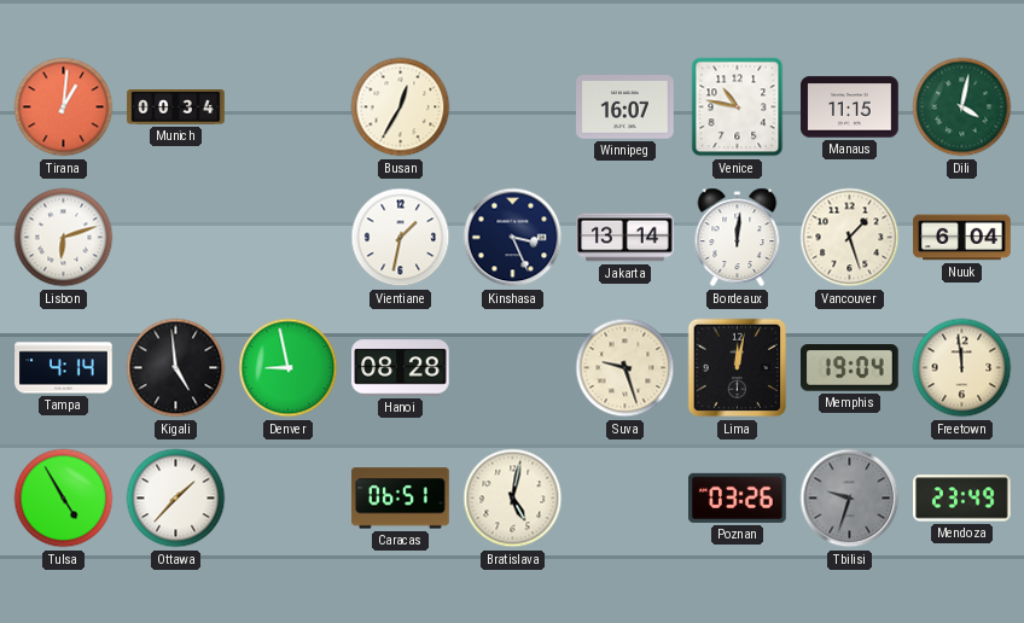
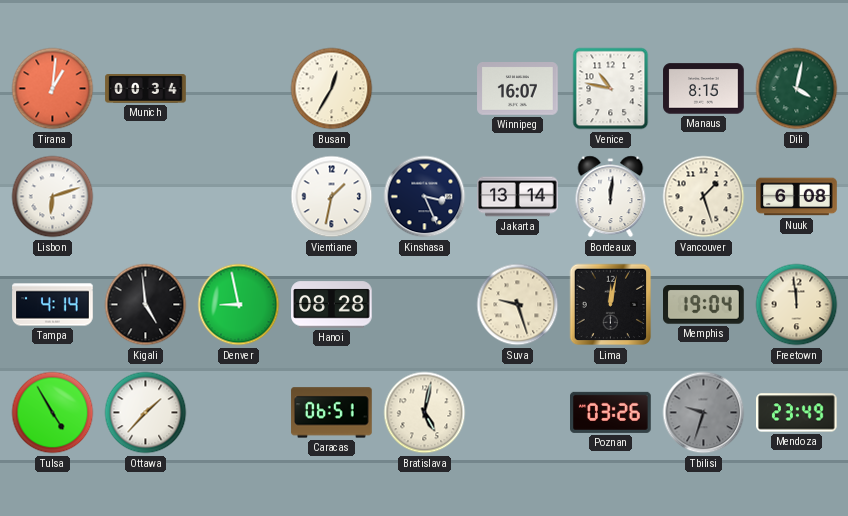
Manaus: 11:15 -> 8:15
Nuuk: 6:04 -> 6:08
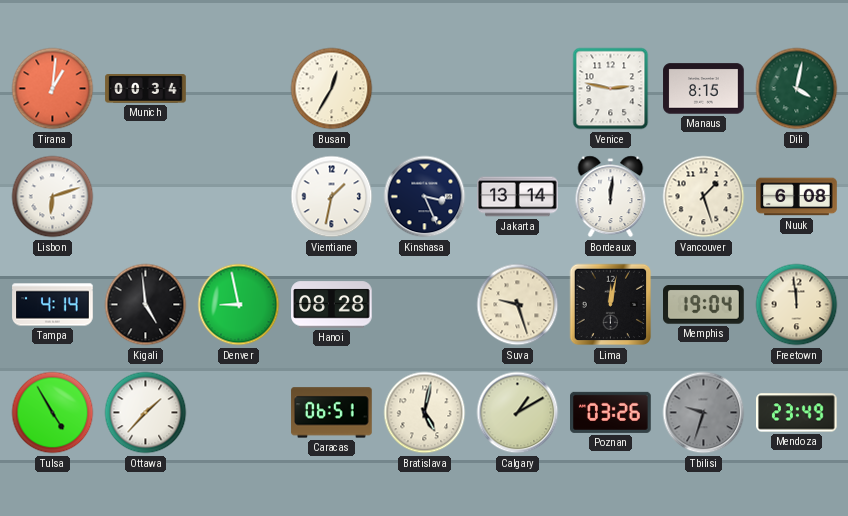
Winnipeg: 16:07 -> none
Venice: 10:47 -> 2:47
Calgary: none -> 1:10
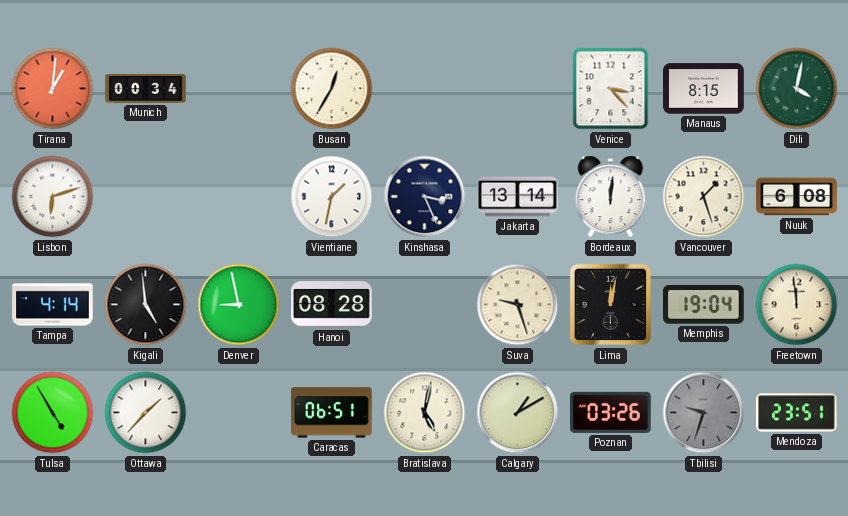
Venice: 2:47 -> 3:23
Mendoza: 23:49 -> 23:51
